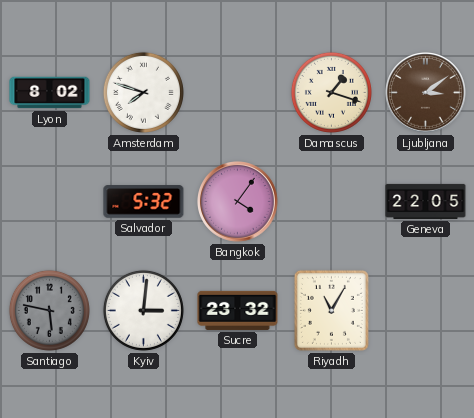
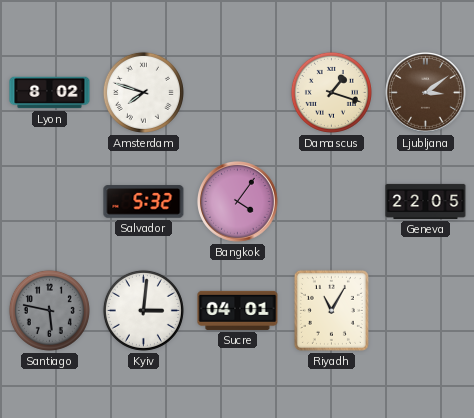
Sucre: 23:32 -> 04:01
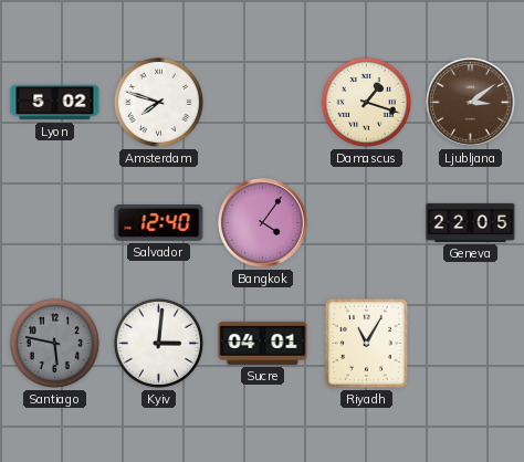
Lyon: 8:02 -> 5:02
Salvador: 5:32 -> 12:40
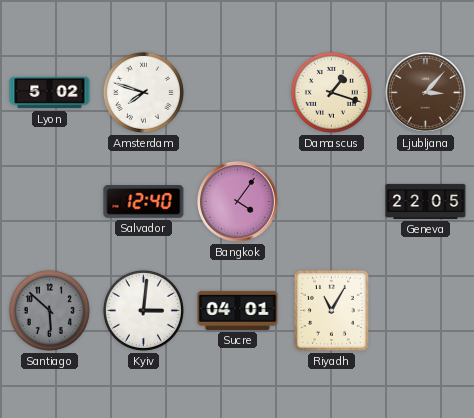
Ljubljana: 3:09 -> 3:07
Santiago: 5:47 -> 5:52
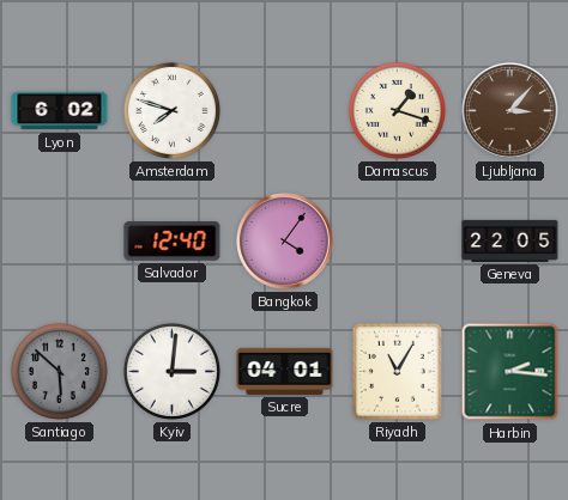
Lyon: 5:02 -> 6:02
Harbin: none -> 2:16
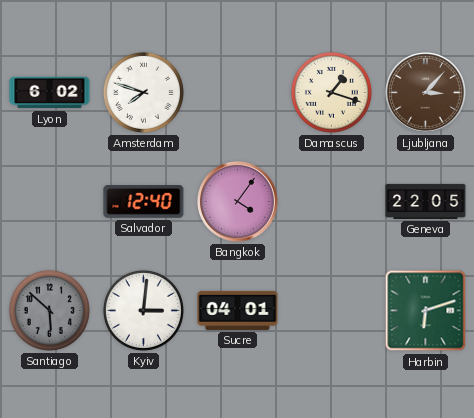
Riyadh: 11:05 -> none
Harbin: 2:16 -> 6:12
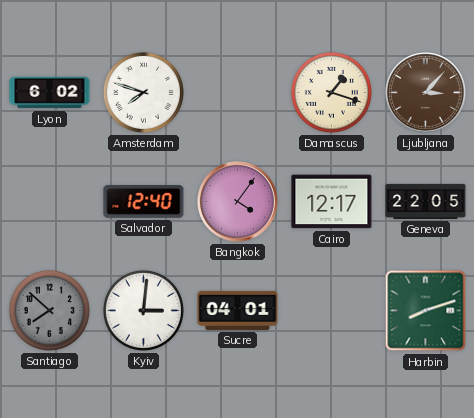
Cairo: none -> 12:17
Santiago: 5:52 -> 7:52
Harbin: 6:12 -> 8:12
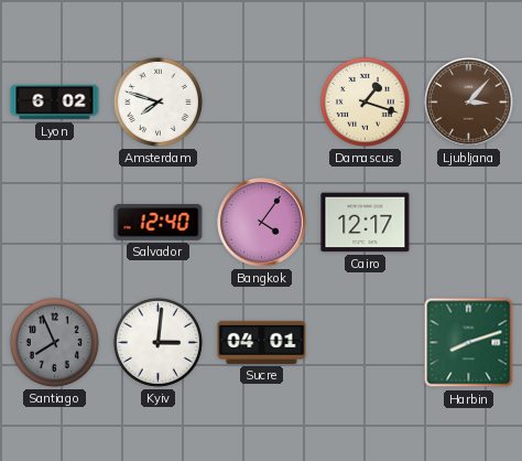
Geneva: 22:05 -> none
Santiago: 7:52 -> 7:56
